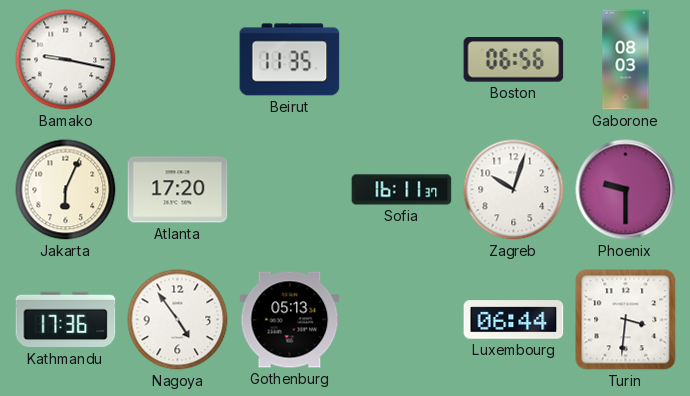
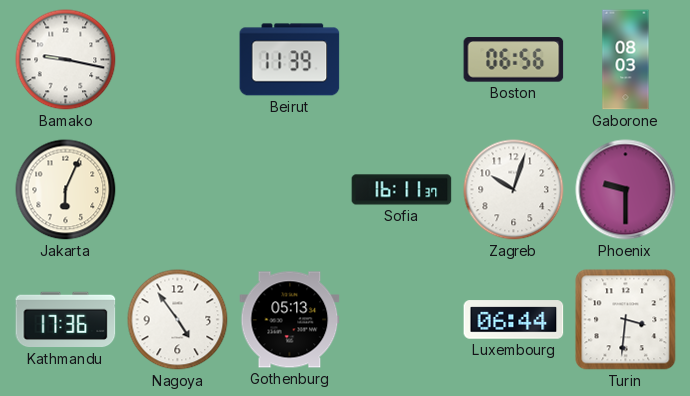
Beirut: 11:35 -> 11:39
Atlanta: 17:20 -> none
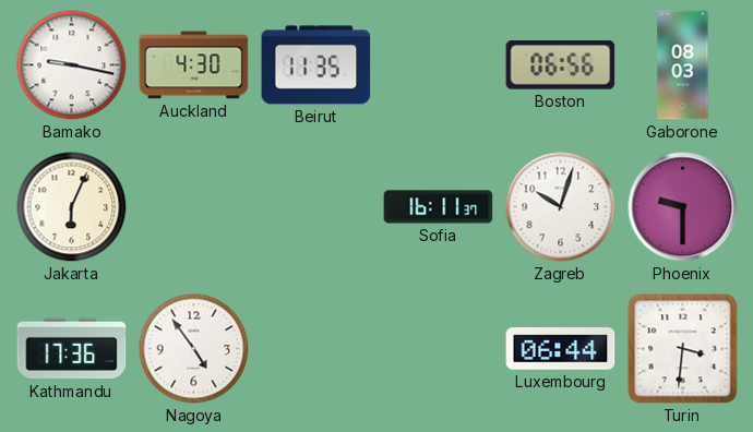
Auckland: none -> 4:30
Beirut: 11:39 -> 11:35
Gothenburg: 05:13 -> none
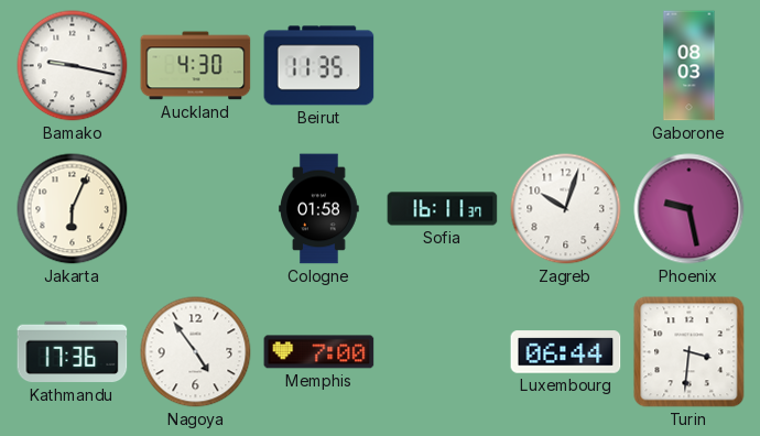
Boston: 06:56 -> none
Cologne: none -> 01:58
Phoenix: 9:30 -> 9:28
Memphis: none -> 7:00
